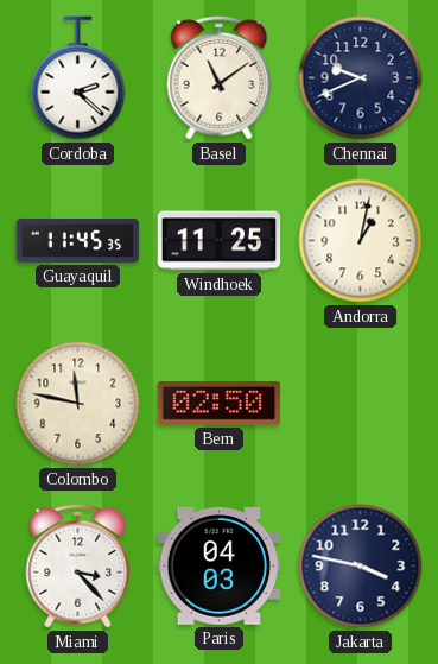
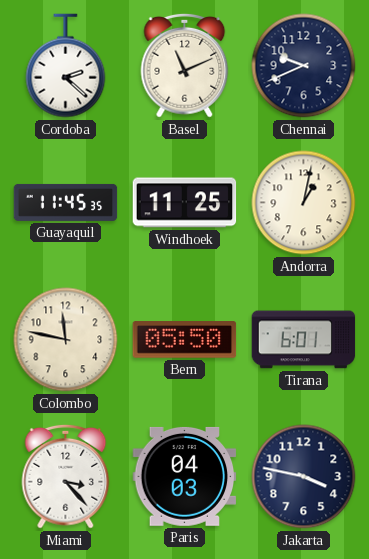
Basel: 11:09 -> 11:11
Bern: 02:50 -> 05:50
Tirana: none -> 6:01
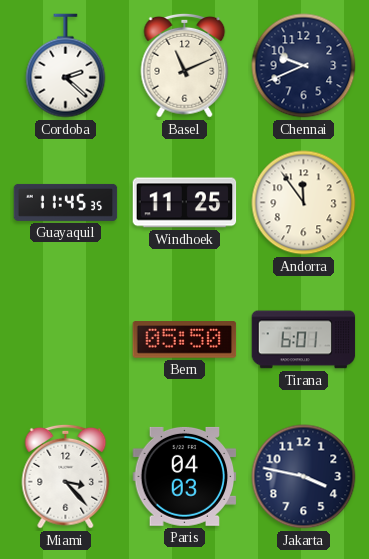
Andorra: 1:02 -> 11:54
Colombo: 11:47 -> none
